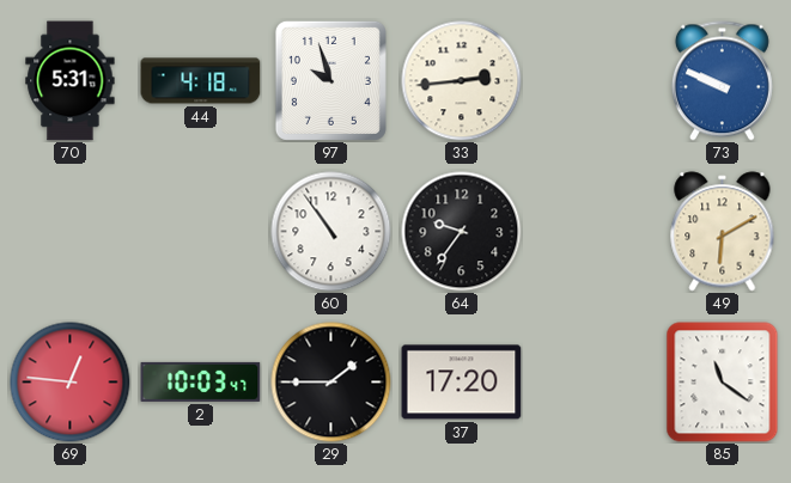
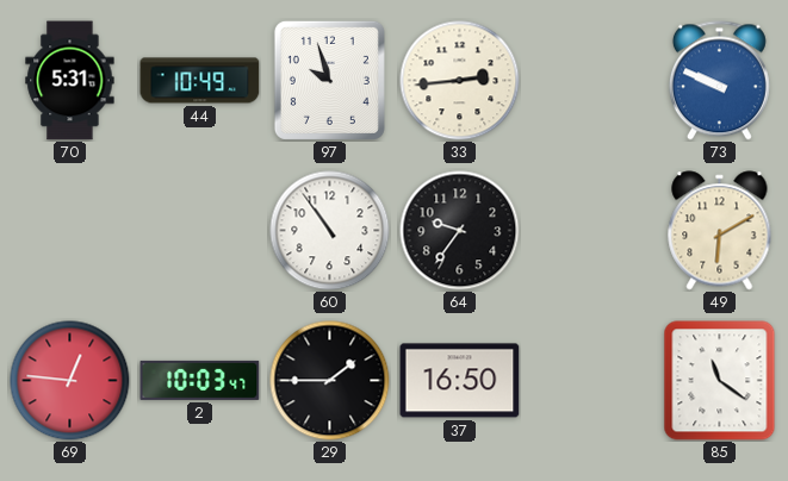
44: 4:18 -> 10:49
37: 17:20 -> 16:50
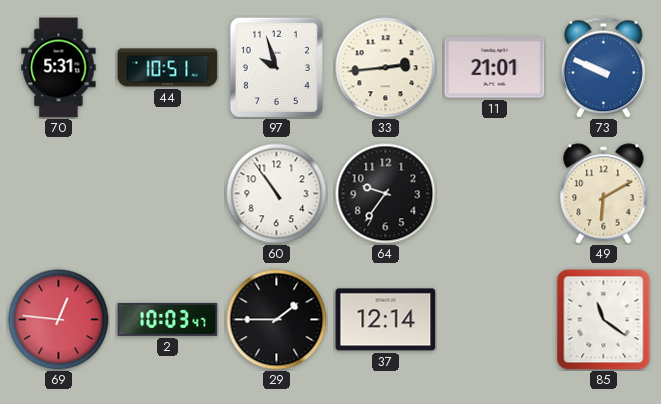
44: 10:49 -> 10:51
11: none -> 21:01
37: 16:50 -> 12:14
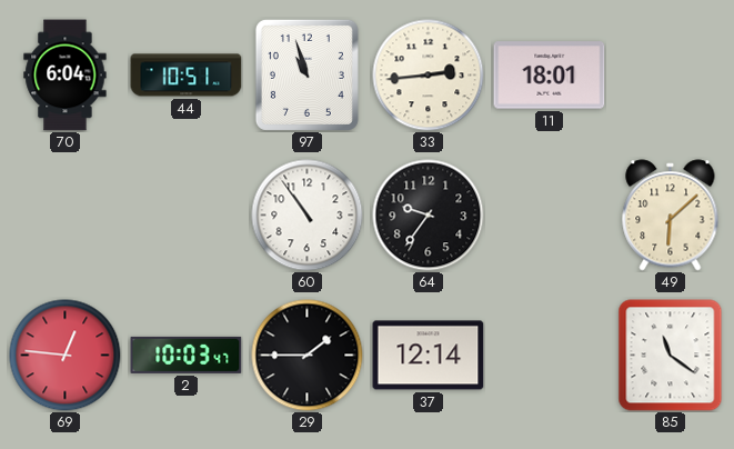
70: 5:31 -> 6:04
97: 9:57 -> 10:57
11: 21:01 -> 18:01
73: 9:49 -> none
49: 6:10 -> 6:08
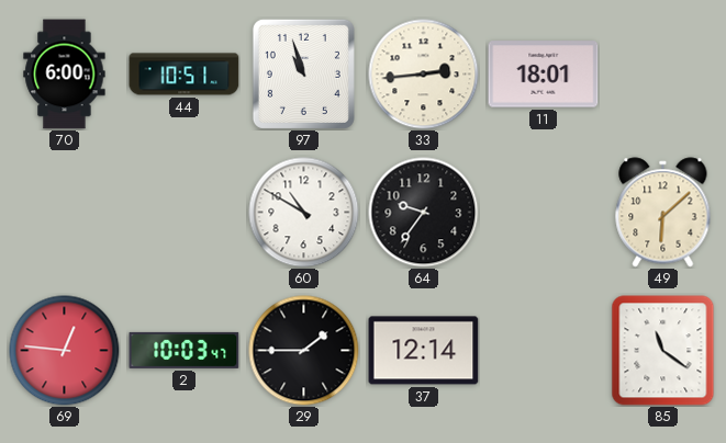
70: 6:04 -> 6:00
60: 10:54 -> 10:50
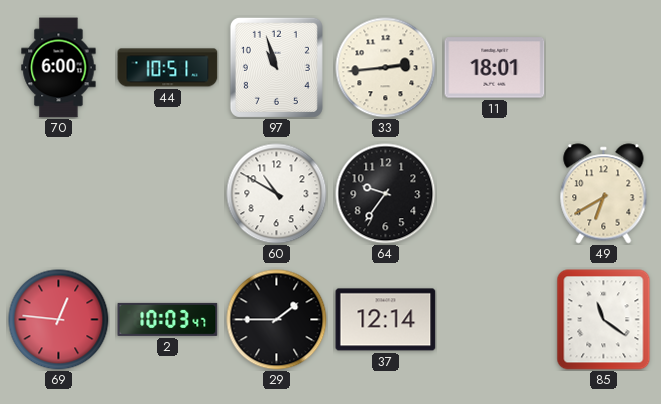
49: 6:08 -> 6:40
